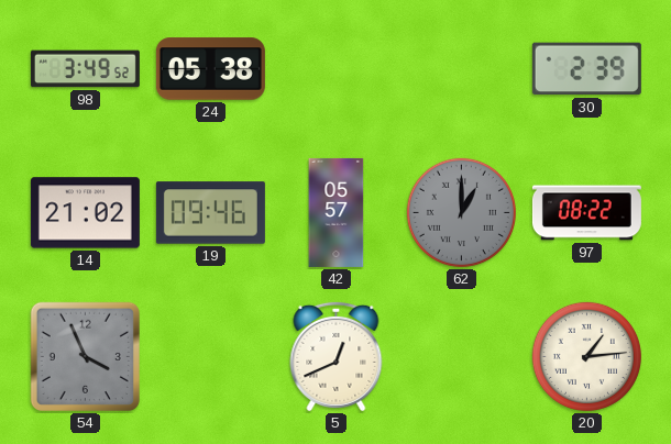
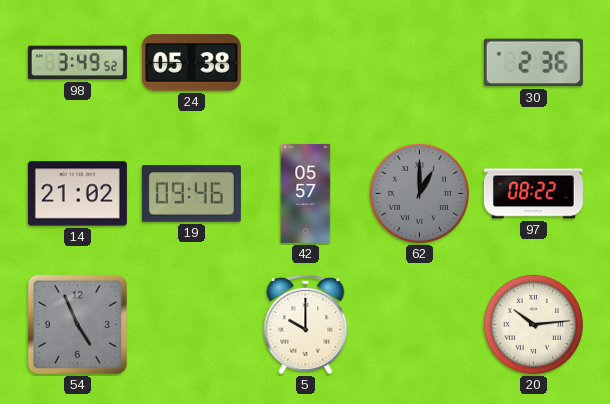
30: 2:39 -> 2:36
54: 3:56 -> 4:56
5: 12:41 -> 10:00
20: 1:14 -> 10:14
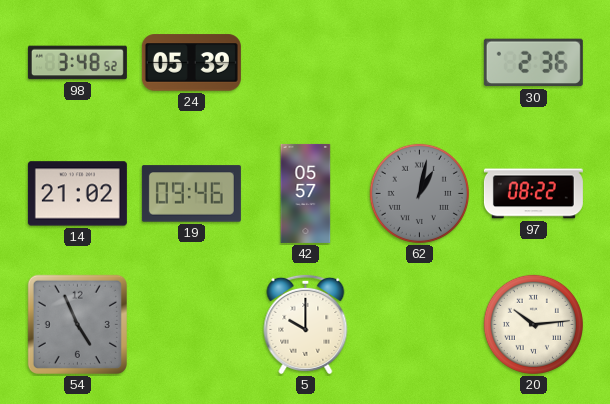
98: 3:49 -> 3:48
24: 05:38 -> 05:39
62: 1:00 -> 1:02
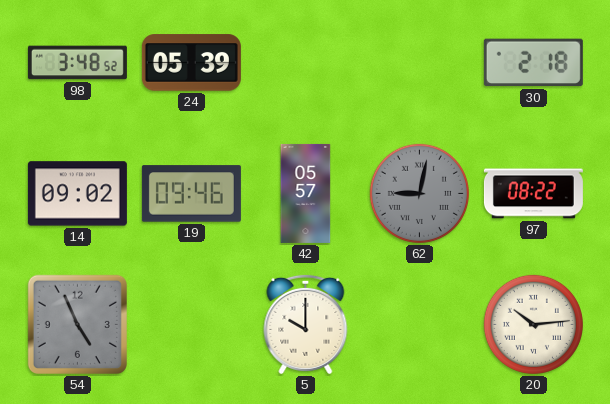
30: 2:36 -> 2:18
14: 21:02 -> 09:02
62: 1:02 -> 9:02
